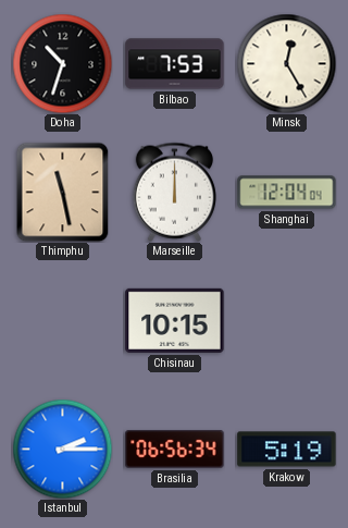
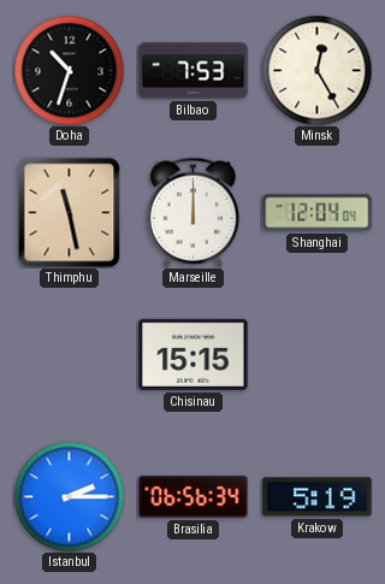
Chisinau: 10:15 -> 15:15
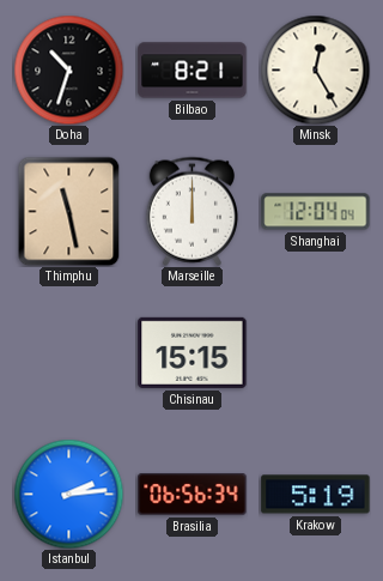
Bilbao: 7:53 -> 8:21
Istanbul: 2:15 -> 2:14
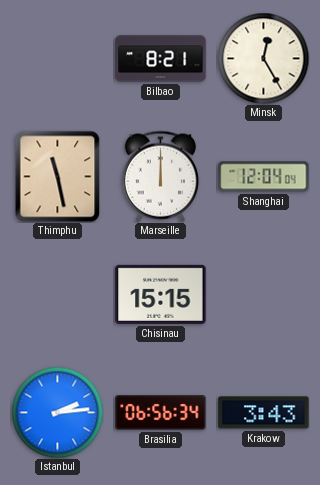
Doha: 10:33 -> none
Krakow: 5:19 -> 3:43
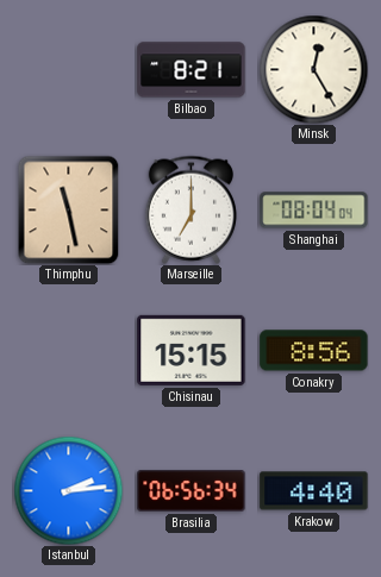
Marseille: 12:00 -> 7:00
Shanghai: 12:04 -> 08:04
Conakry: none -> 8:56
Krakow: 3:43 -> 4:40
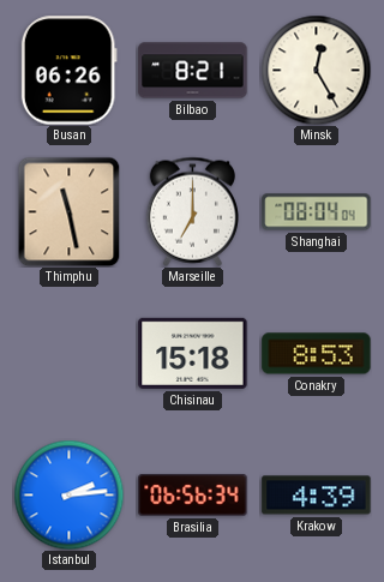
Busan: none -> 06:26
Chisinau: 15:15 -> 15:18
Conakry: 8:56 -> 8:53
Krakow: 4:40 -> 4:39
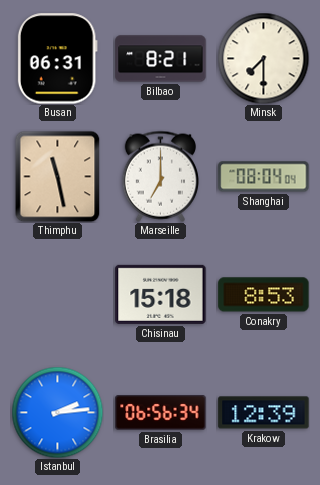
Busan: 06:26 -> 06:31
Minsk: 12:25 -> 7:30
Krakow: 4:39 -> 12:39
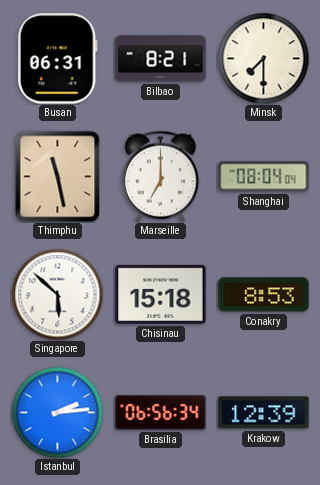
Singapore: none -> 5:52
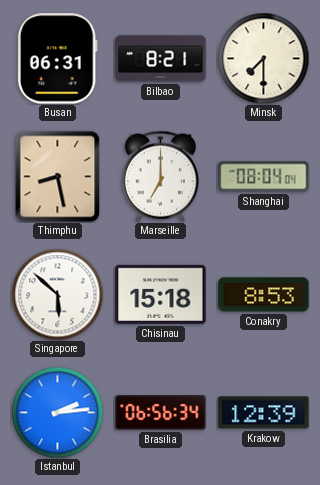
Thimphu: 11:28 -> 8:28
